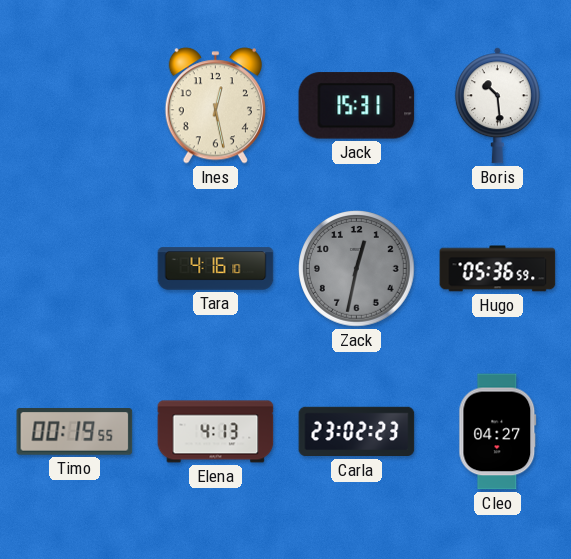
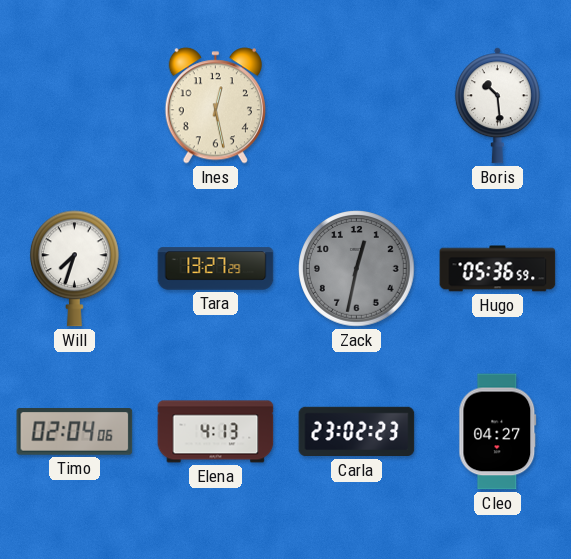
Jack: 15:31 -> none
Will: none -> 7:33
Tara: 4:16 -> 13:27
Timo: 00:19 -> 02:04
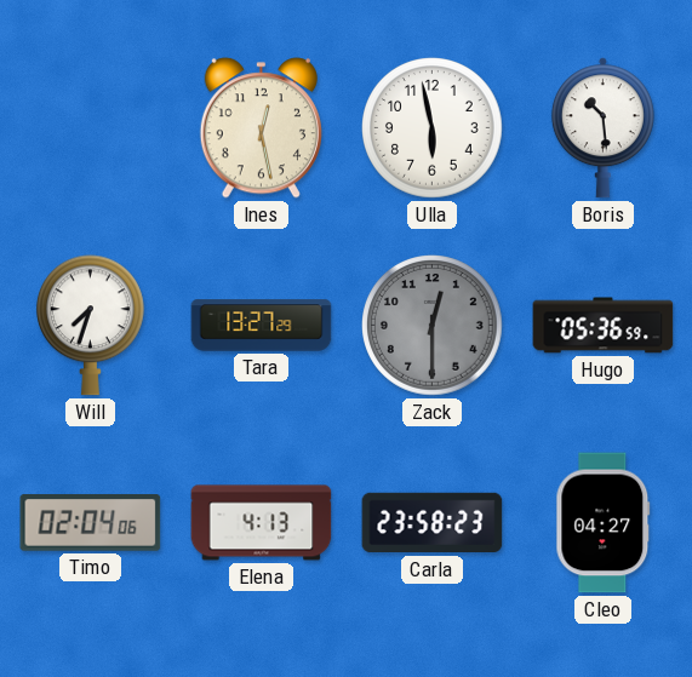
Ulla: none -> 5:58
Zack: 12:32 -> 12:30
Carla: 23:02 -> 23:58
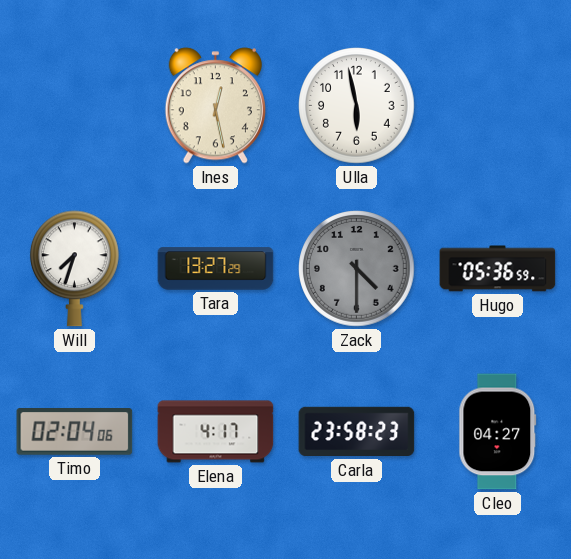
Boris: 10:29 -> none
Zack: 12:30 -> 4:30
Elena: 4:13 -> 4:17
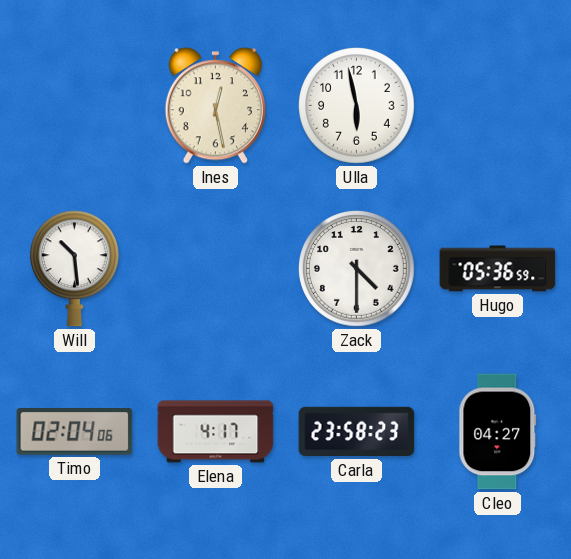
Will: 7:33 -> 10:29
Tara: 13:27 -> none
Zack dial: grey -> white
